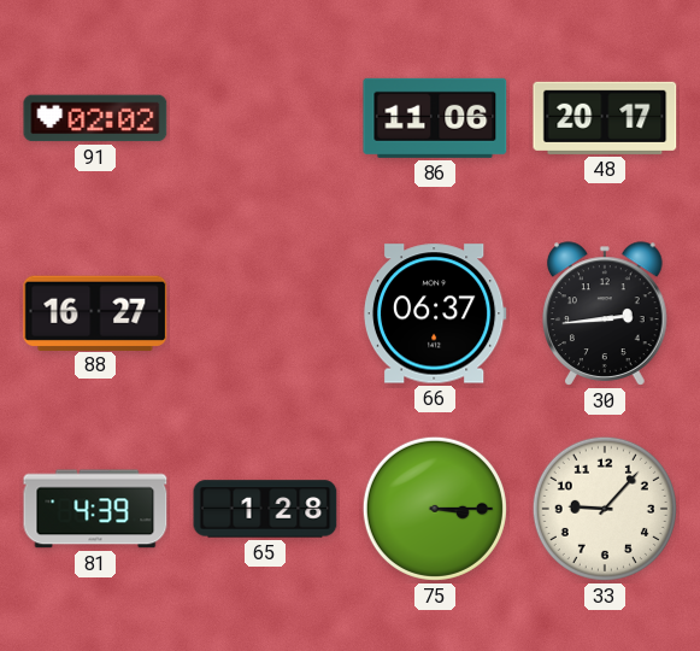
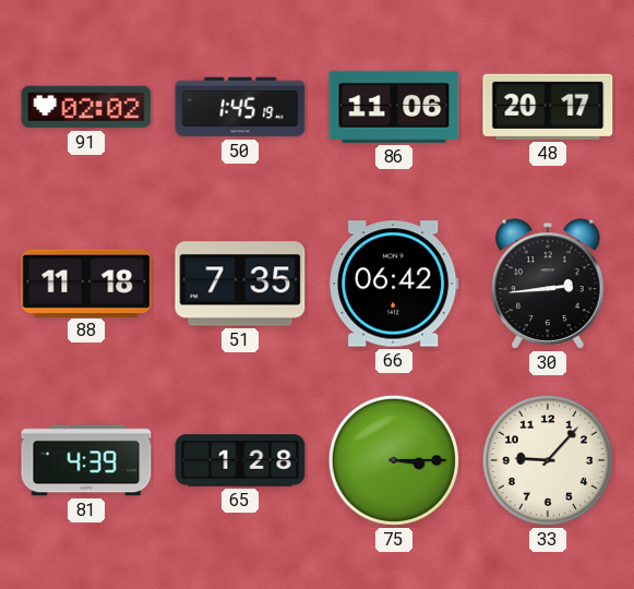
50: none -> 1:45
88: 16:27 -> 11:18
51: none -> 7:35
66: 06:37 -> 06:42
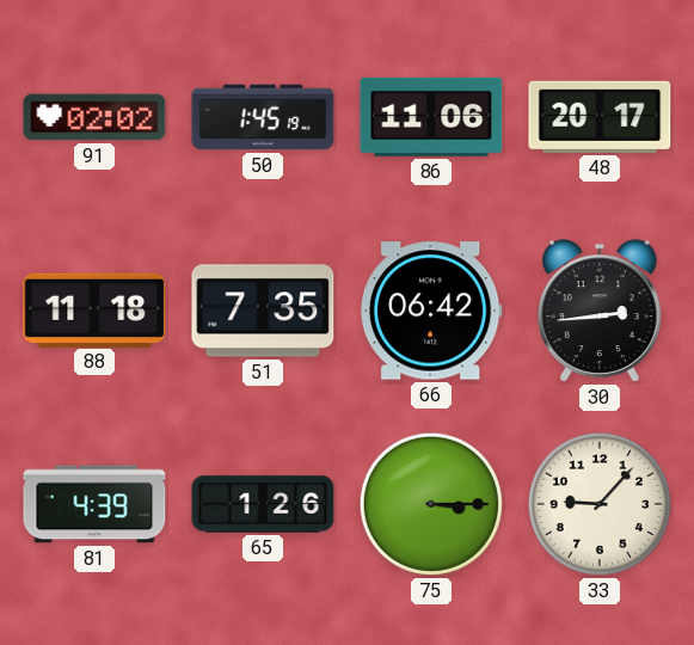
65: 1:28 -> 1:26
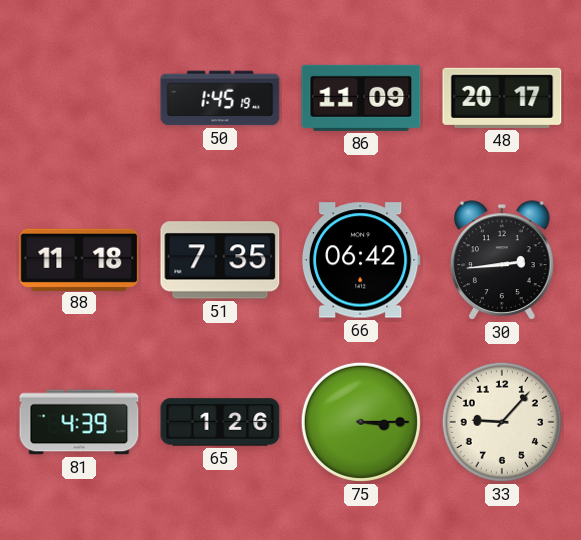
91: 02:02 -> none
86: 11:06 -> 11:09
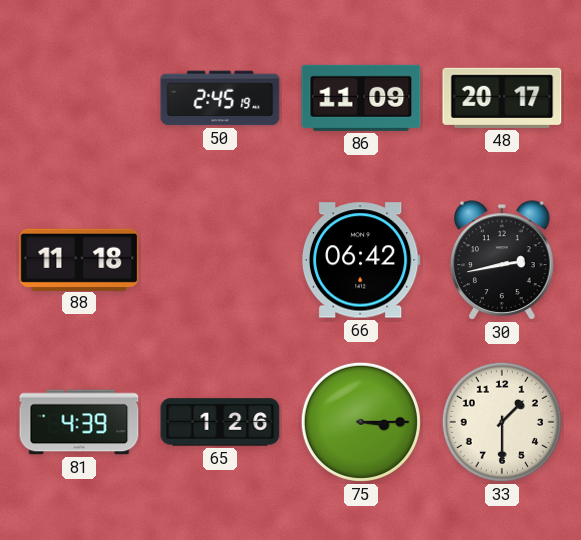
50: 1:45 -> 2:45
51: 7:35 -> none
30: 2:44 -> 2:43
33: 9:07 -> 1:30
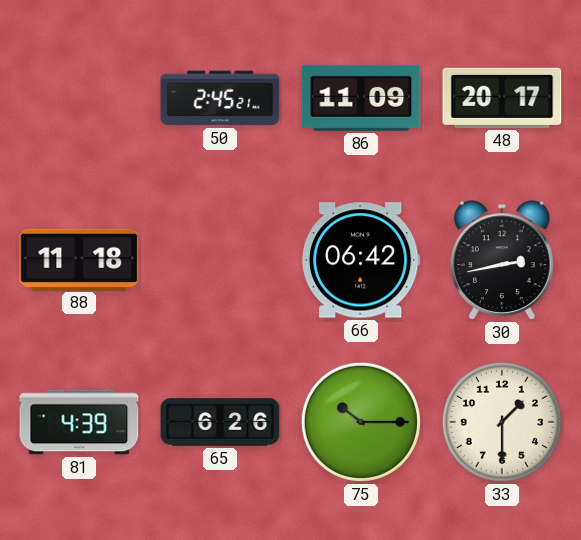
50: 2:45:19 -> 2:45:21
65: 1:26 -> 6:26
75: 3:15 -> 10:15
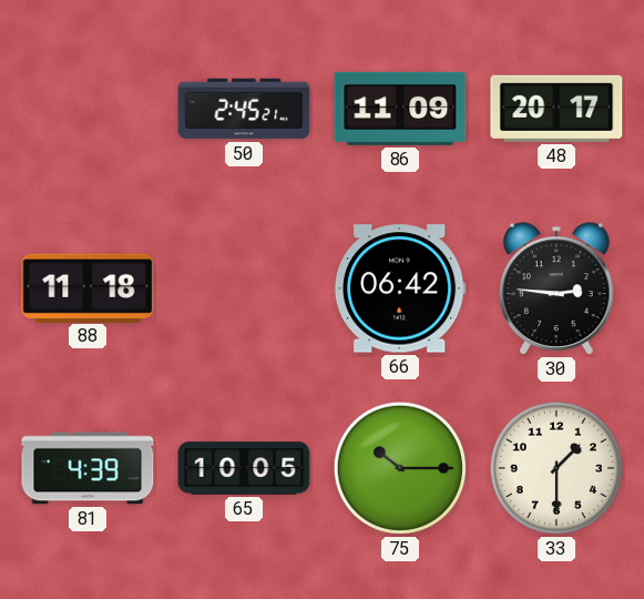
30: 2:43 -> 2:46
65: 6:26 -> 10:05
